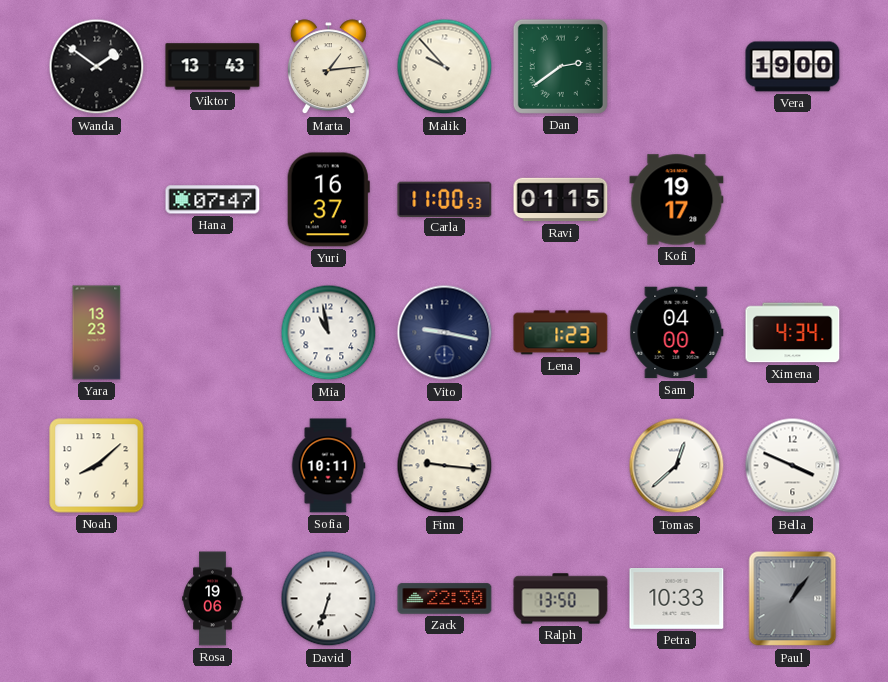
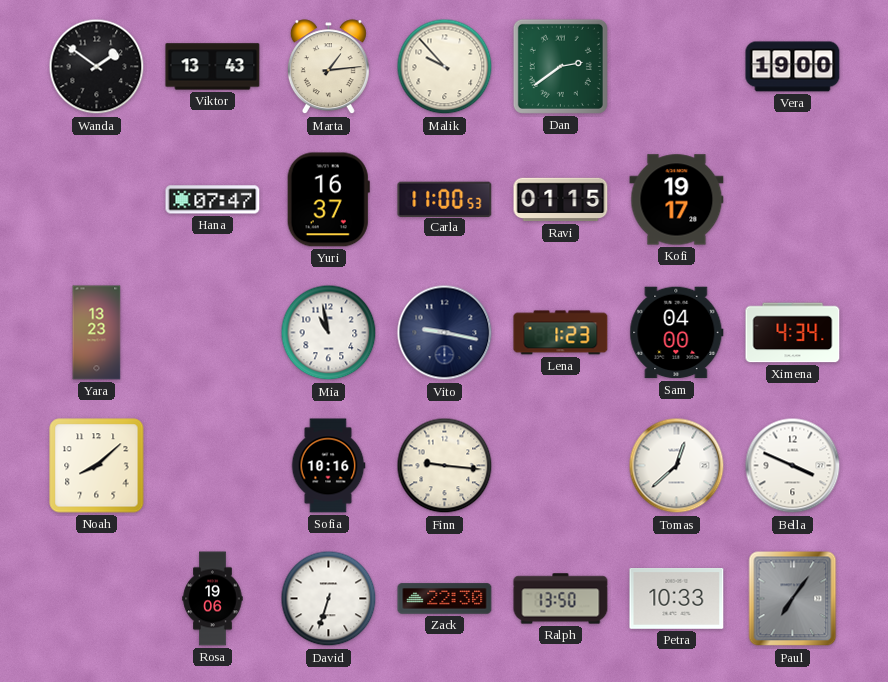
Sofia: 10:11 -> 10:16
Paul: 1:06 -> 7:06
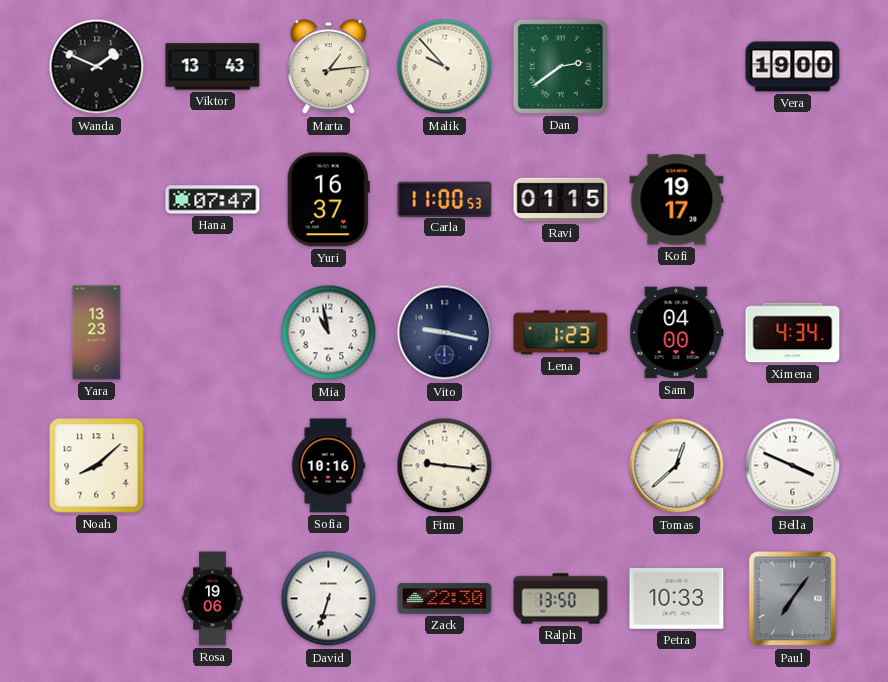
Wanda: 1:51 -> 1:49
